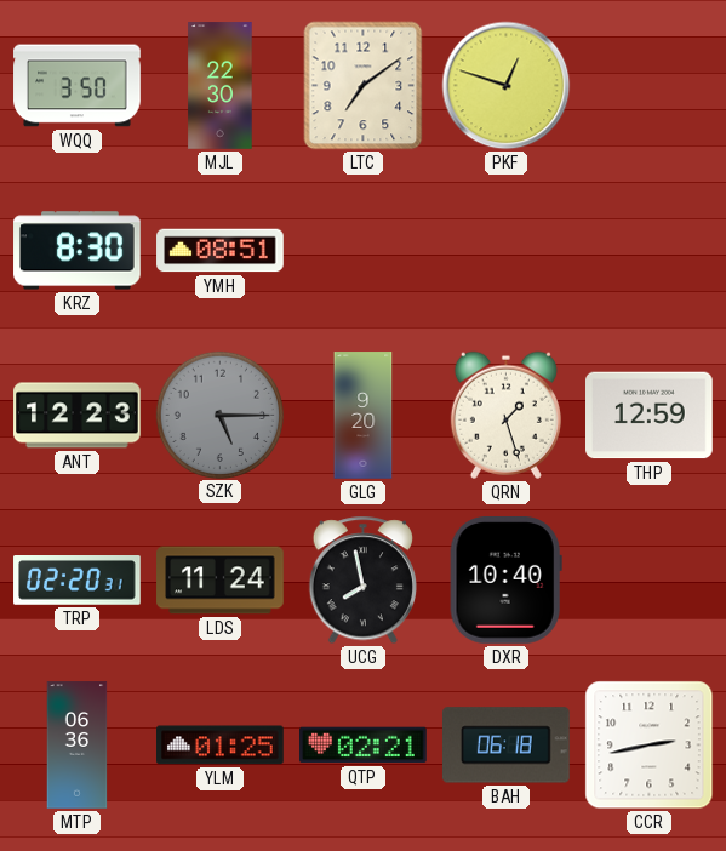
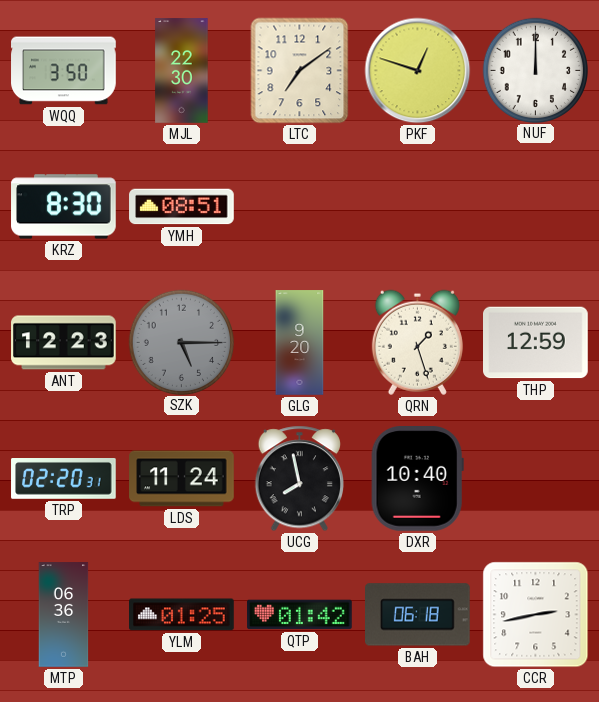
NUF: none -> 12:00
QTP: 02:21 -> 01:42
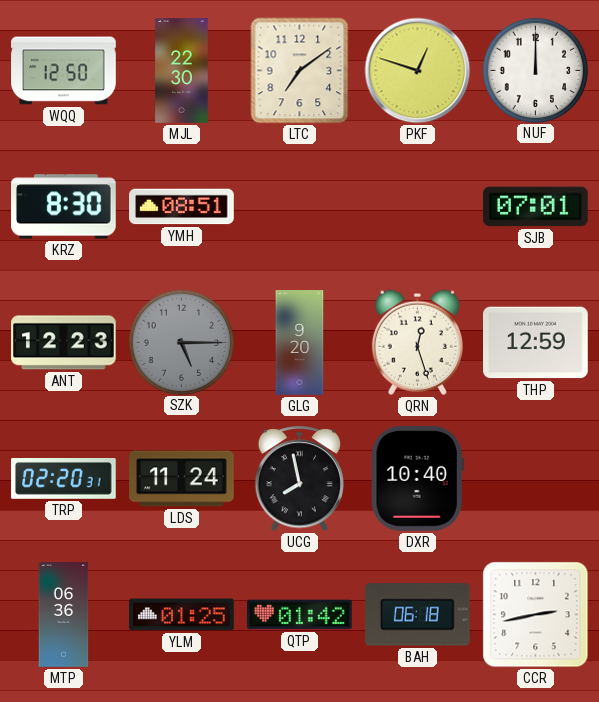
WQQ: 3:50 -> 12:50
SJB: none -> 07:01
QRN: 1:27 -> 12:27
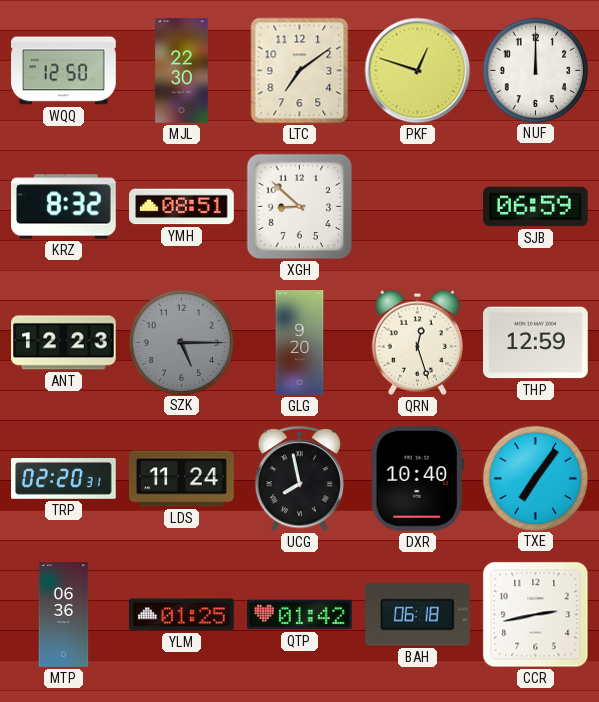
KRZ: 8:30 -> 8:32
XGH: none -> 8:52
SJB: 07:01 -> 06:59
TXE: none -> 7:06
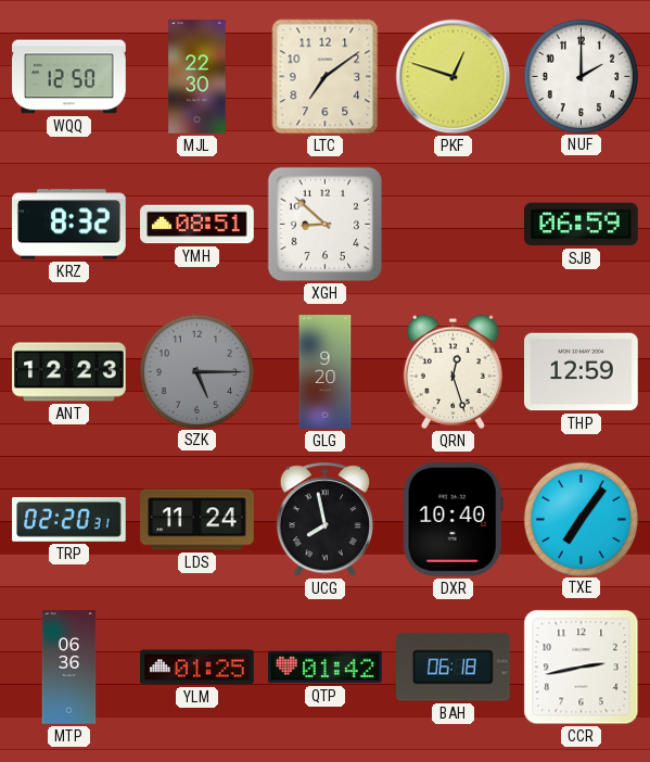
NUF: 12:00 -> 2:00
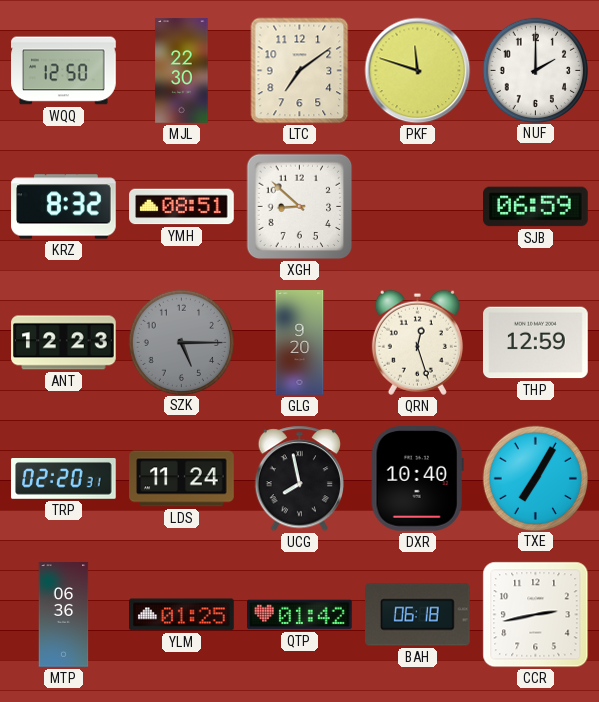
PKF: 12:48 -> 11:48
TXE: 7:06 -> 7:05
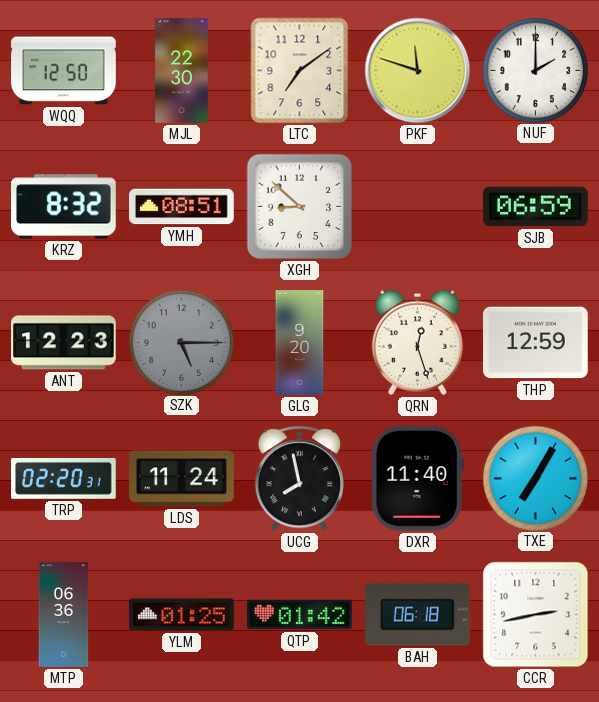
DXR: 10:40 -> 11:40
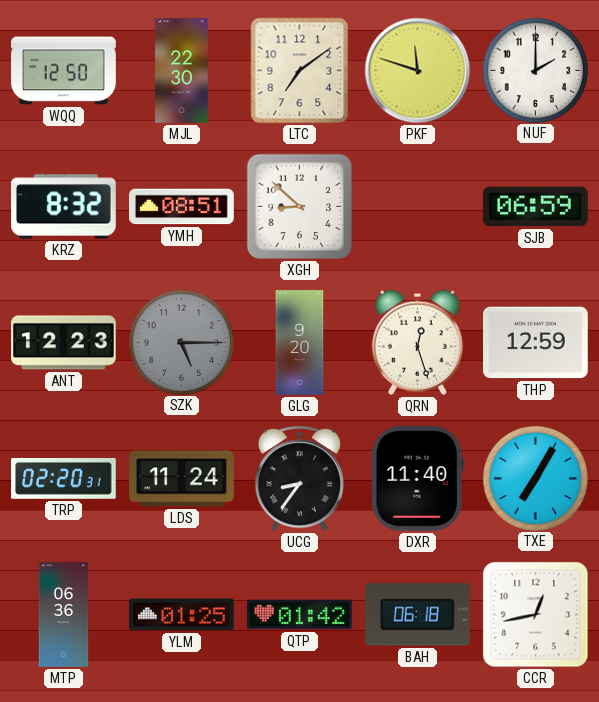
UCG: 7:58 -> 8:36
CCR: 2:43 -> 12:43
